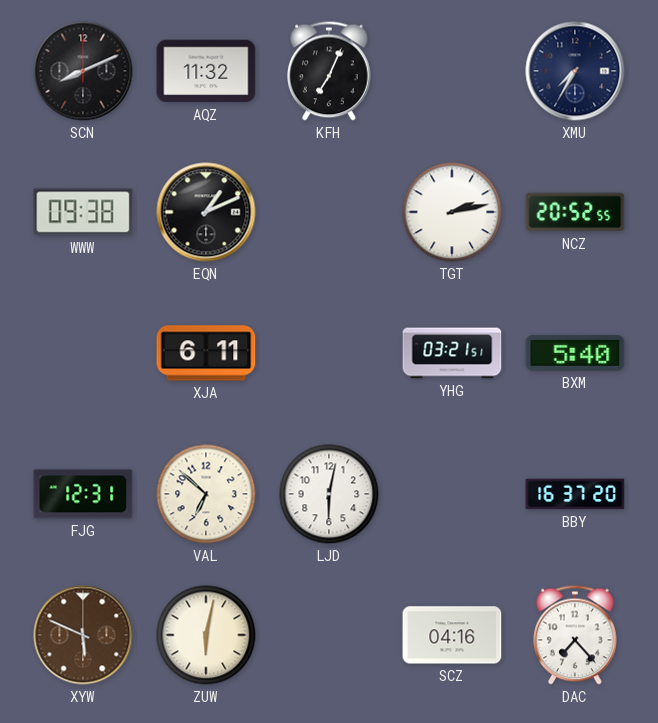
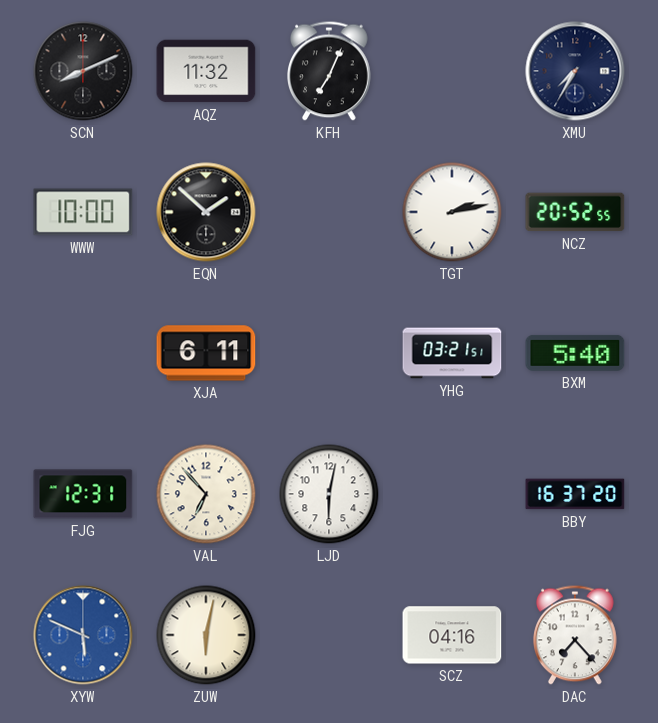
WWW: 09:38 -> 10:00
EQN: 1:11 -> 1:52
VAL: 6:52 -> 6:53
XYW dial: brown -> blue
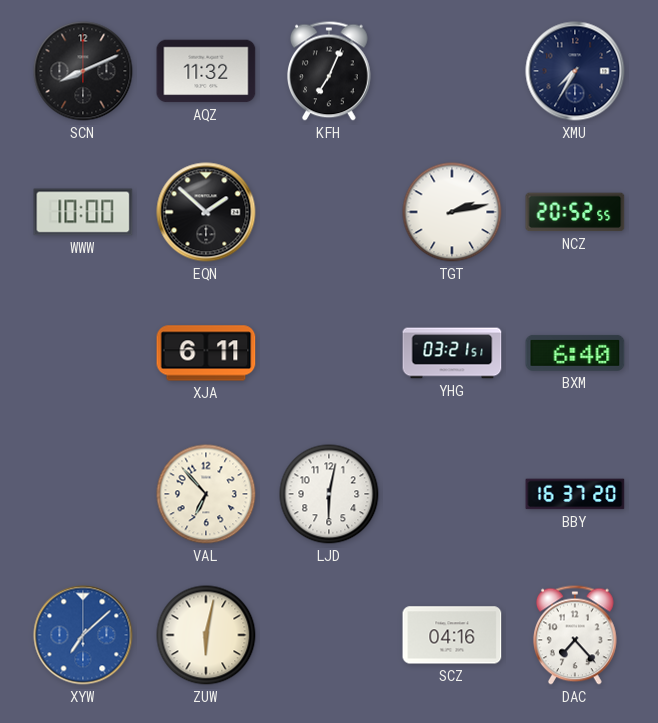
BXM: 5:40 -> 6:40
FJG: 12:31 -> none
XYW: 5:49 -> 7:08
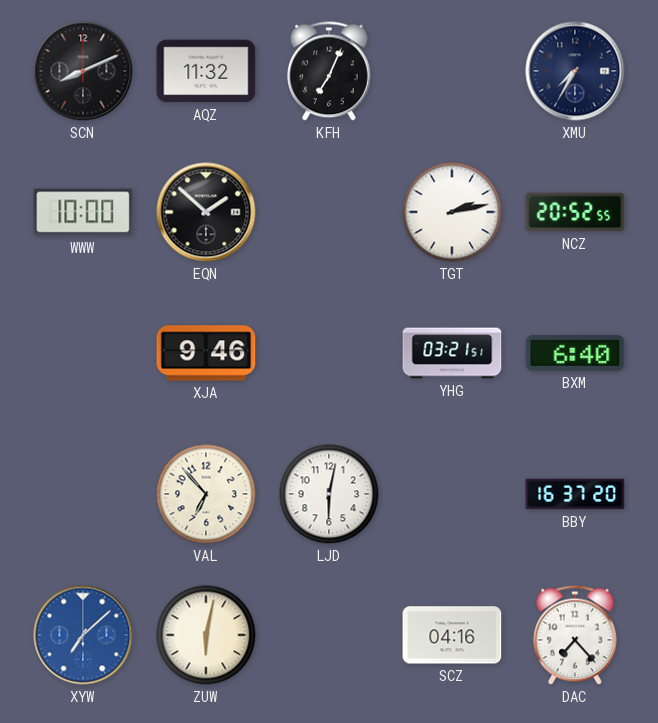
XJA: 6:11 -> 9:46
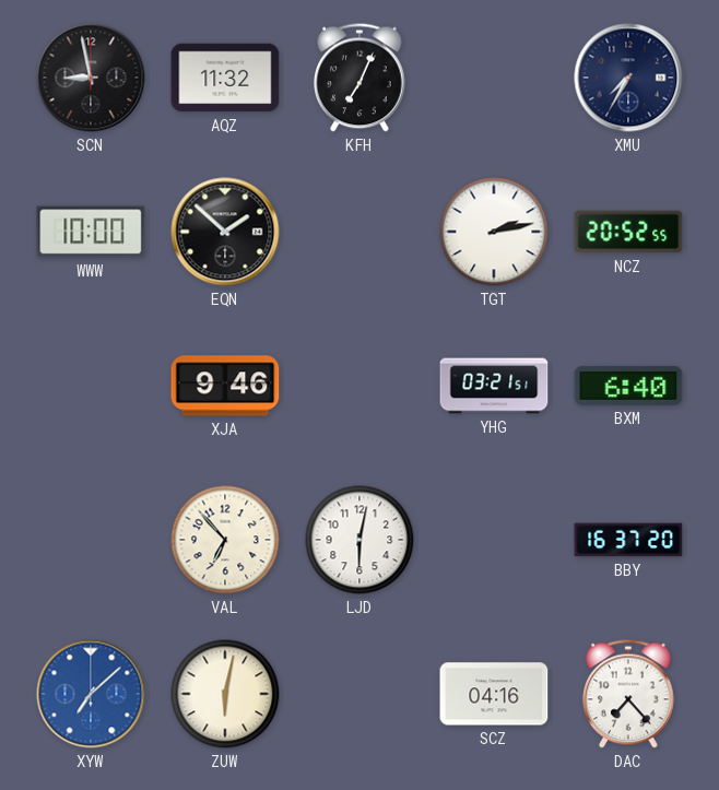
SCN: 8:11 -> 8:58
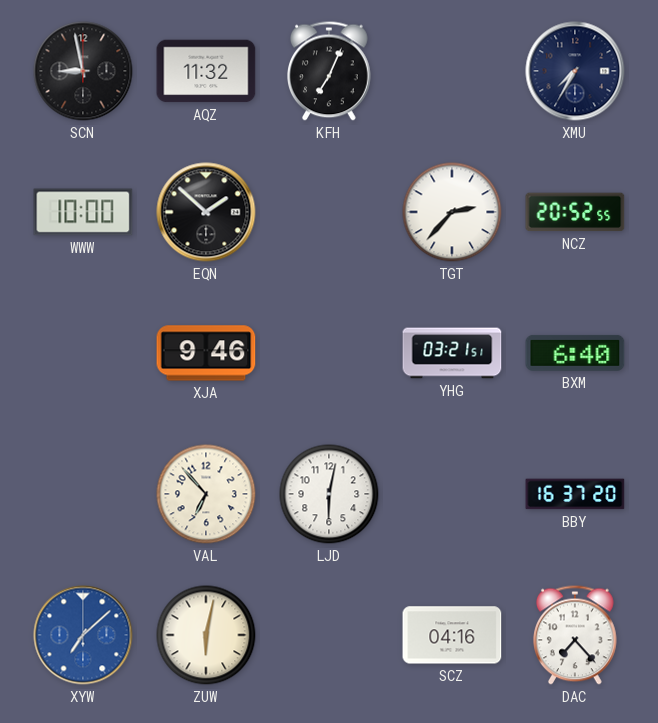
TGT: 2:13 -> 2:37
